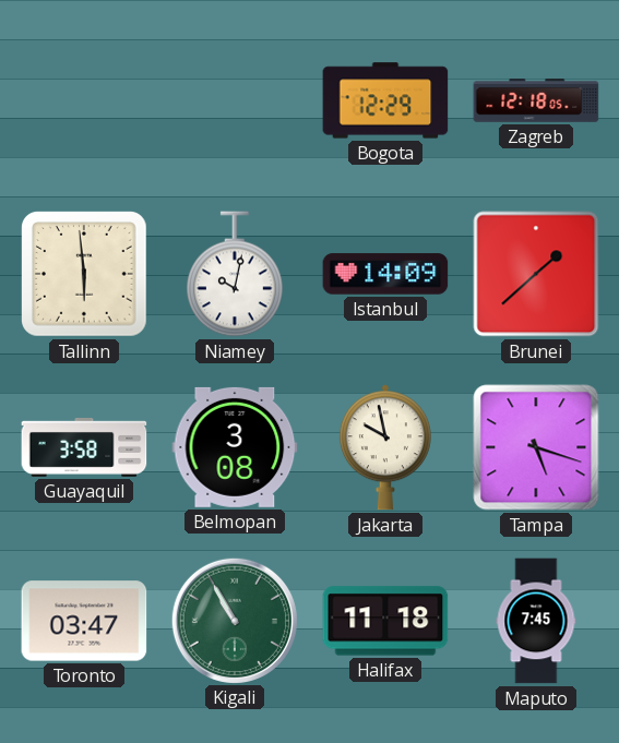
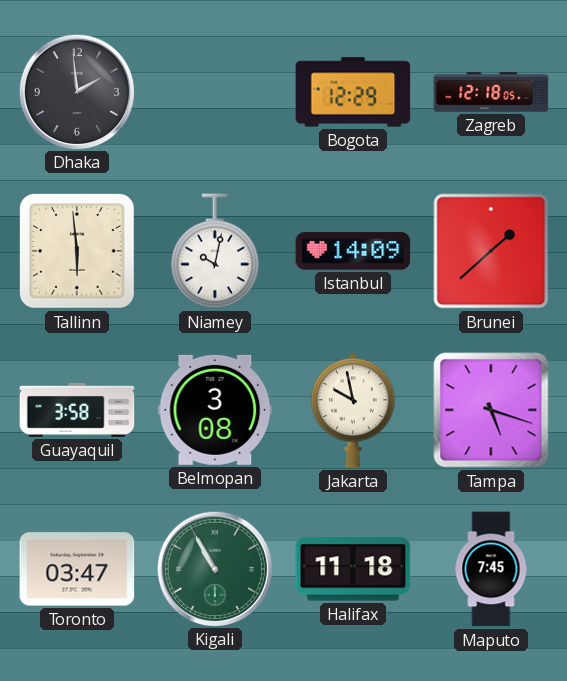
Dhaka: none -> 1:59
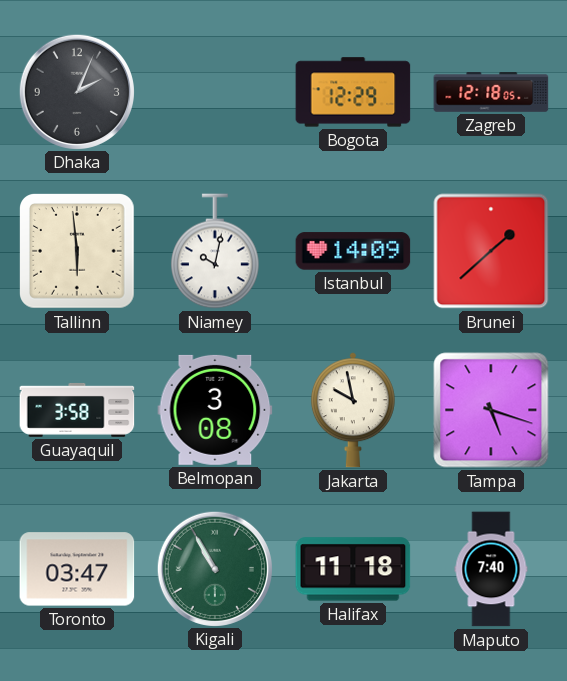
Dhaka: 1:59 -> 2:04
Maputo: 7:45 -> 7:40
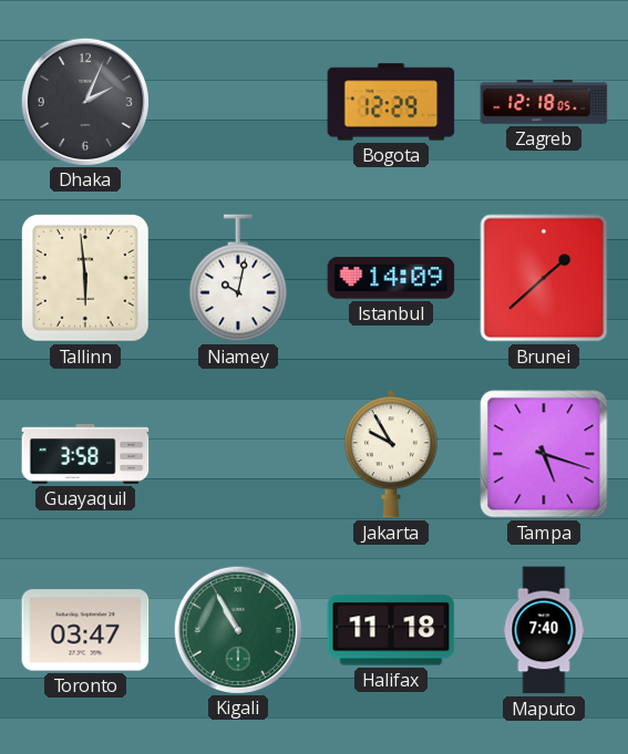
Belmopan: 3:08 -> none
Jakarta: 9:58 -> 9:55
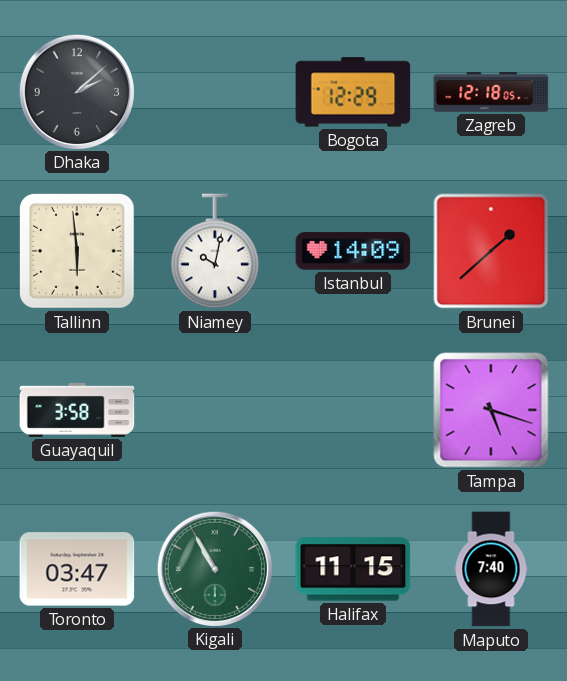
Dhaka: 2:04 -> 2:08
Jakarta: 9:55 -> none
Halifax: 11:18 -> 11:15
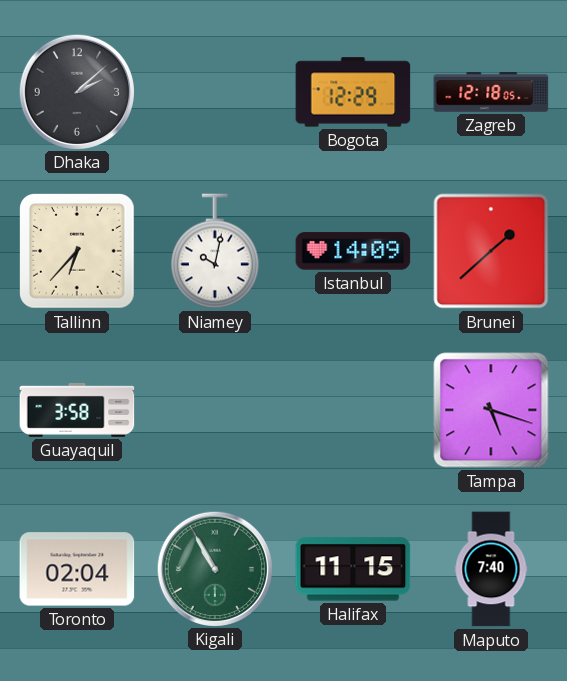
Tallinn: 5:59 -> 6:37
Toronto: 03:47 -> 02:04
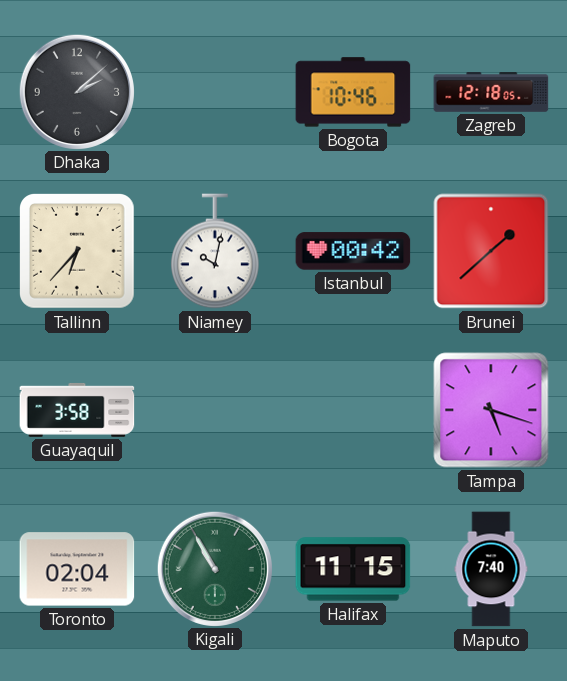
Bogota: 12:29 -> 10:46
Istanbul: 14:09 -> 00:42
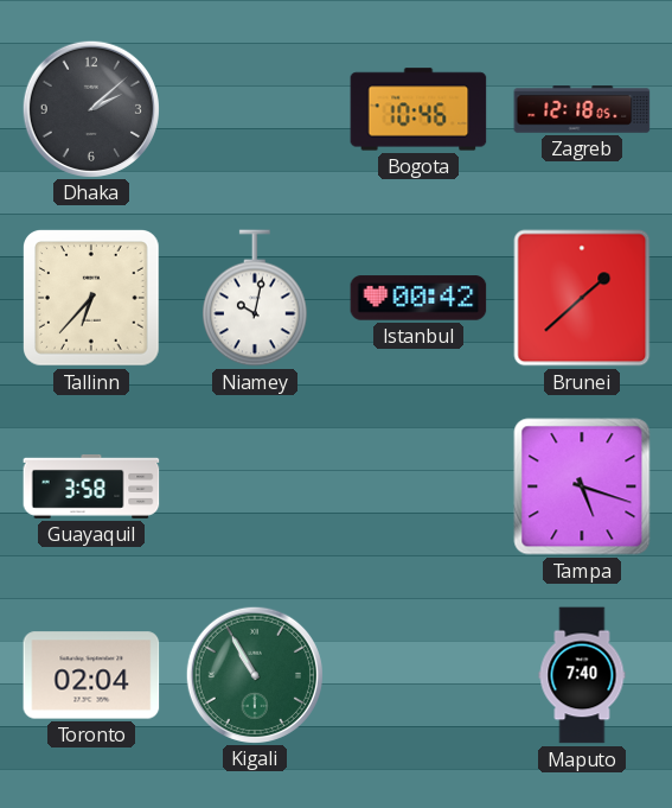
Halifax: 11:15 -> none
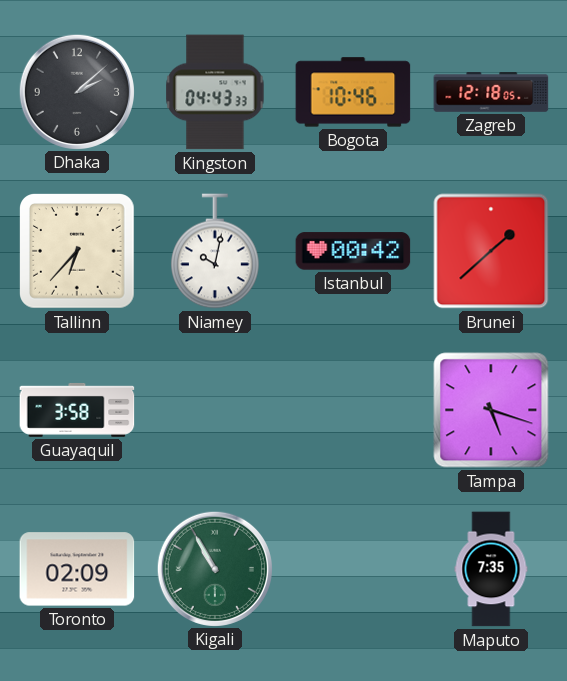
Kingston: none -> 04:43
Toronto: 02:04 -> 02:09
Maputo: 7:40 -> 7:35
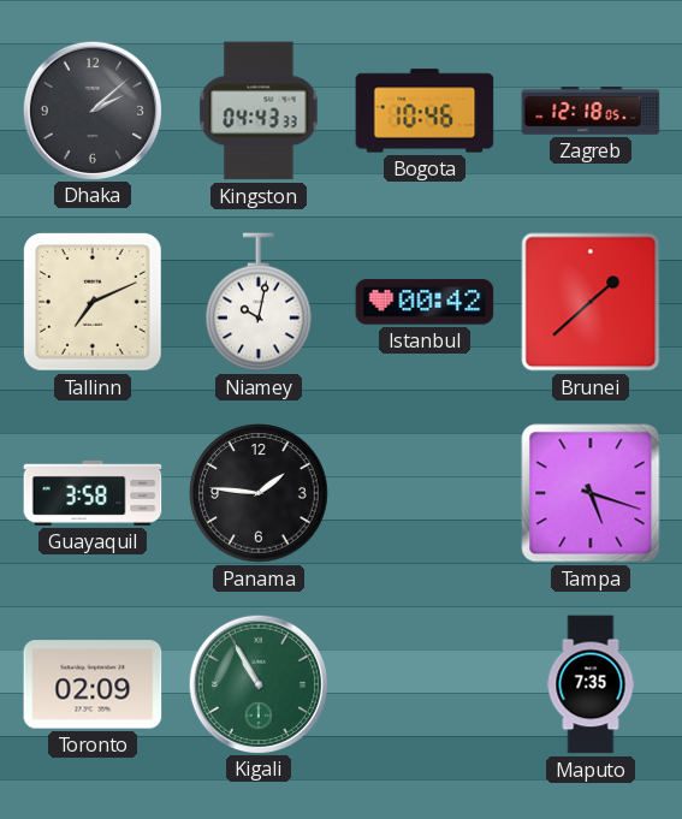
Tallinn: 6:37 -> 7:11
Panama: none -> 1:46
